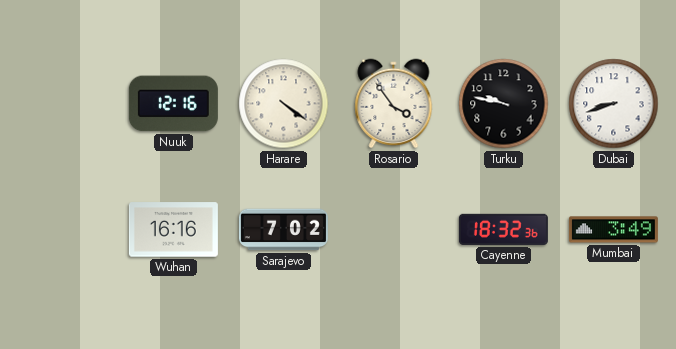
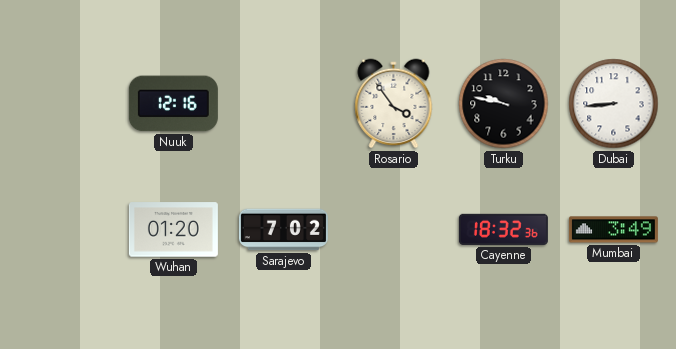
Harare: 4:21 -> none
Dubai: 8:42 -> 8:44
Wuhan: 16:16 -> 01:20
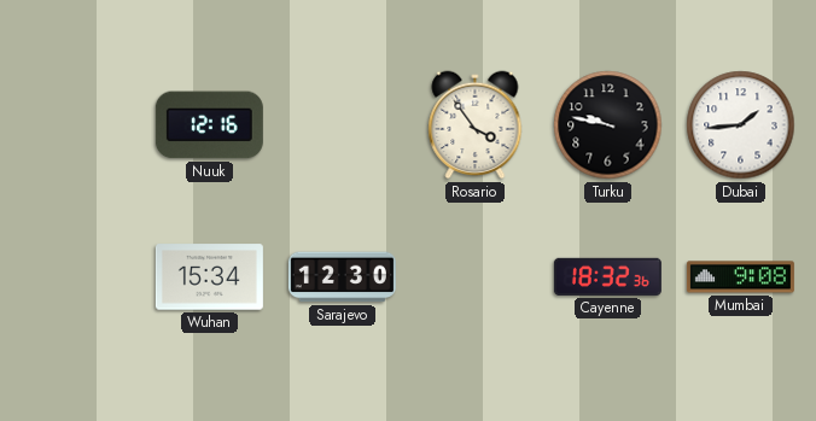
Dubai: 8:44 -> 1:44
Wuhan: 01:20 -> 15:34
Sarajevo: 7:02 -> 12:30
Mumbai: 3:49 -> 9:08
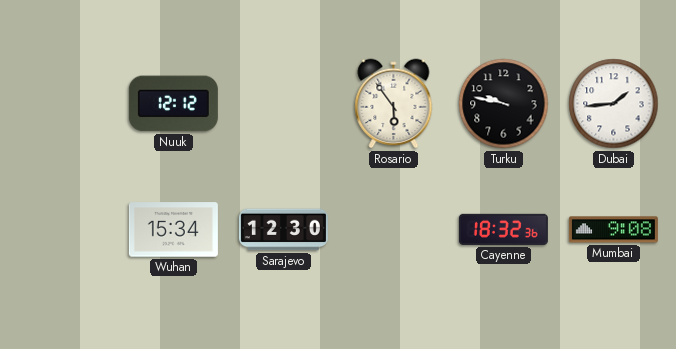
Nuuk: 12:16 -> 12:12
Rosario: 3:54 -> 5:54
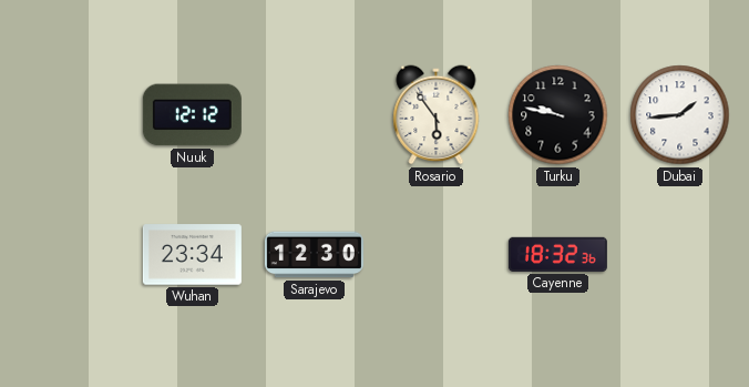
Wuhan: 15:34 -> 23:34
Mumbai: 9:08 -> none
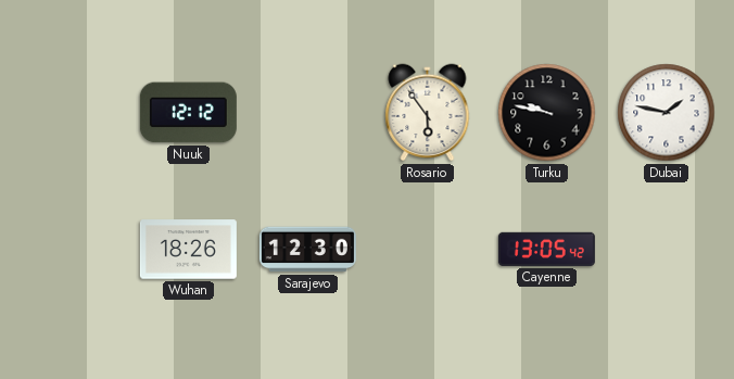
Dubai: 1:44 -> 1:47
Wuhan: 23:34 -> 18:26
Cayenne: 18:32 -> 13:05
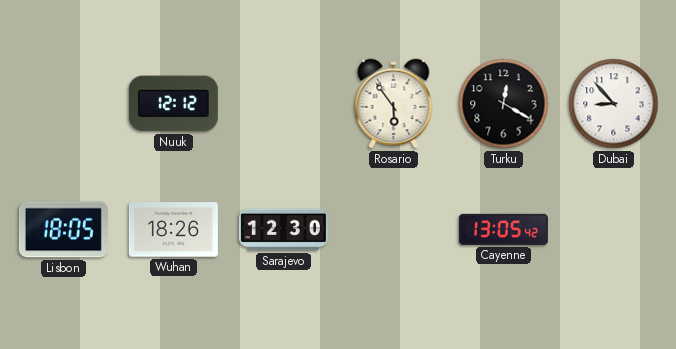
Turku: 9:47 -> 12:20
Dubai: 1:47 -> 8:53
Lisbon: none -> 18:05
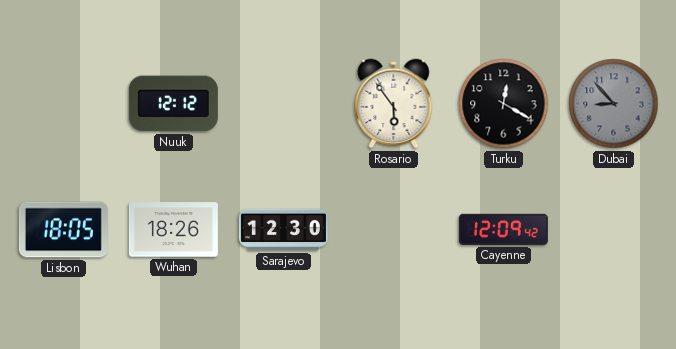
Dubai dial: white -> grey
Cayenne: 13:05 -> 12:09
